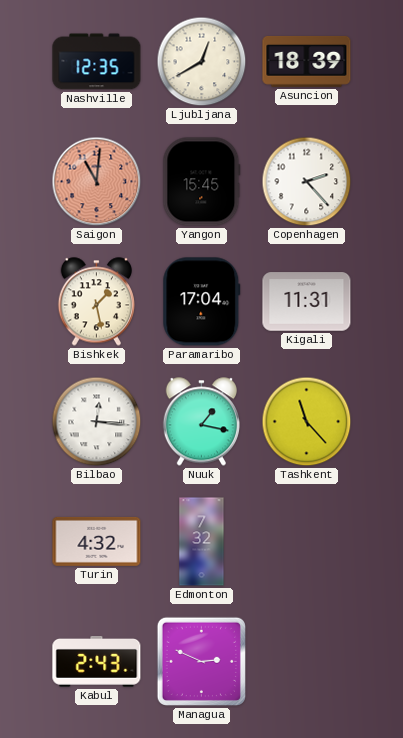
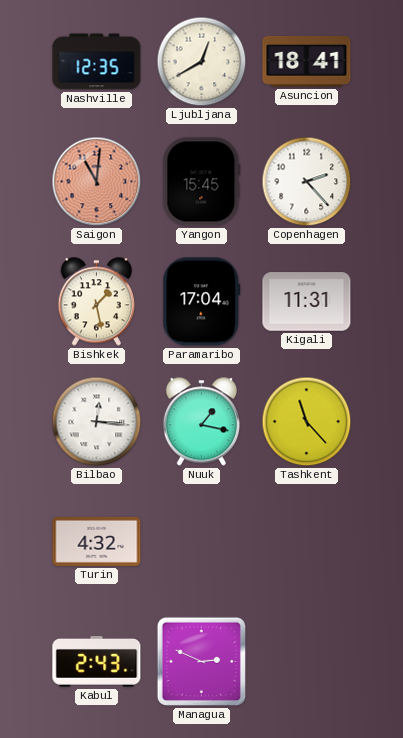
Asuncion: 18:39 -> 18:41
Edmonton: 7:32 -> none
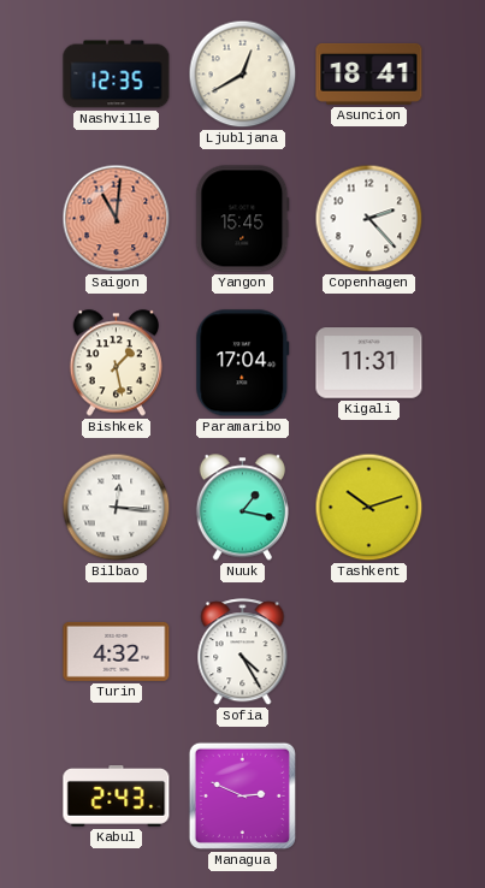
Tashkent: 11:23 -> 10:12
Sofia: none -> 4:25
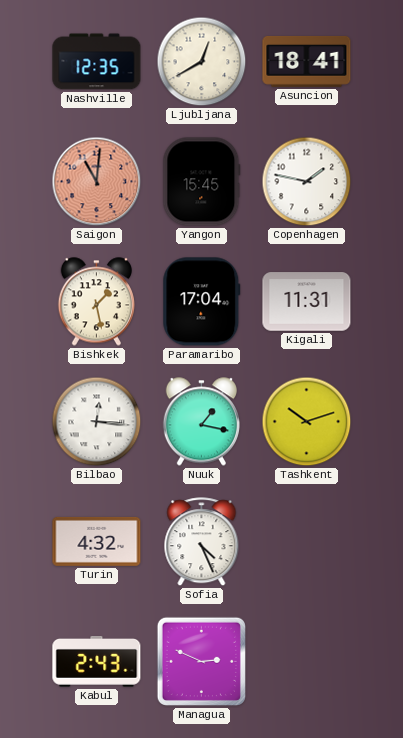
Copenhagen: 2:23 -> 1:47
Sofia: 4:25 -> 4:26
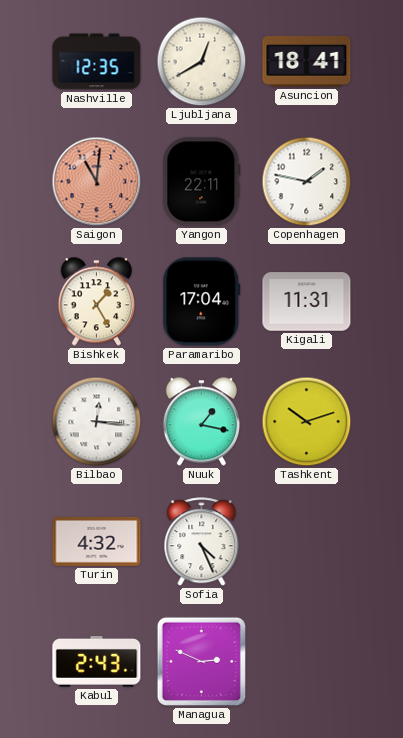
Yangon: 15:45 -> 22:11
Bishkek: 1:28 -> 1:25
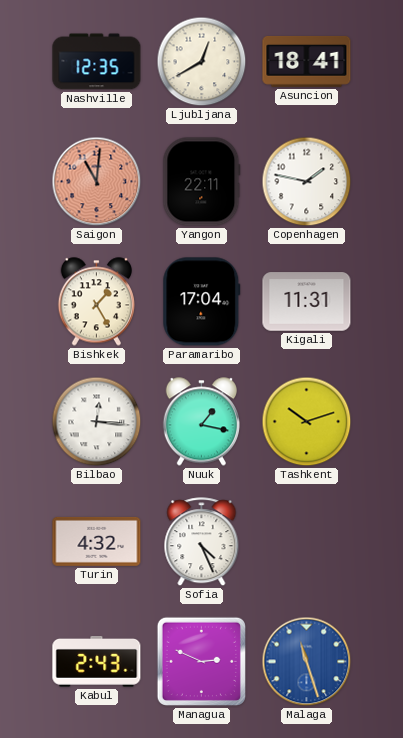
Malaga: none -> 11:27
